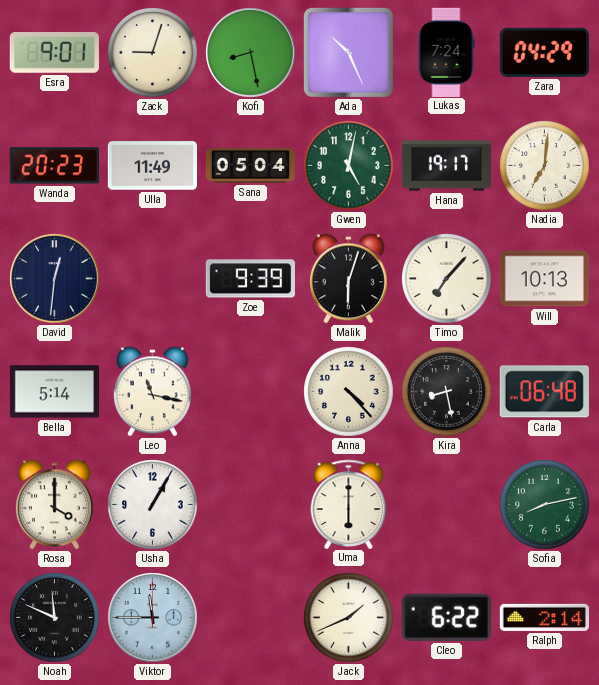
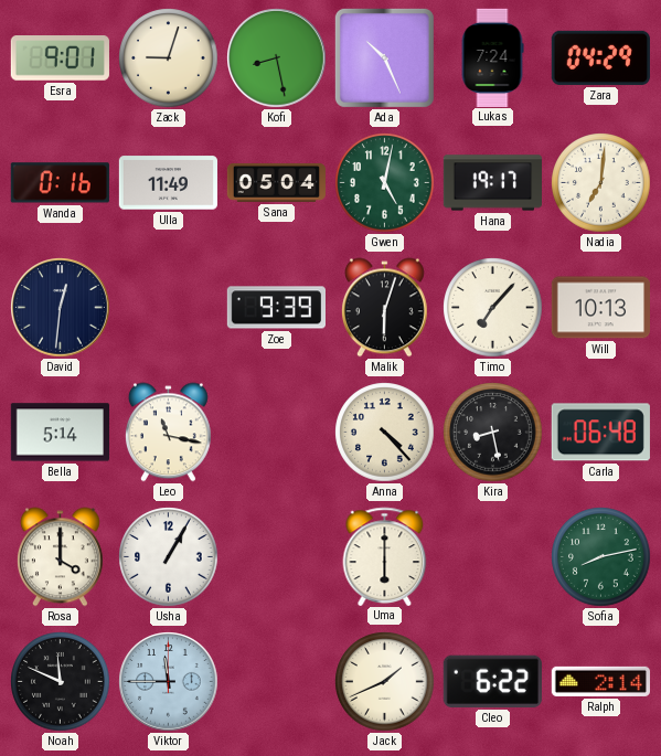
Wanda: 20:23 -> 0:16
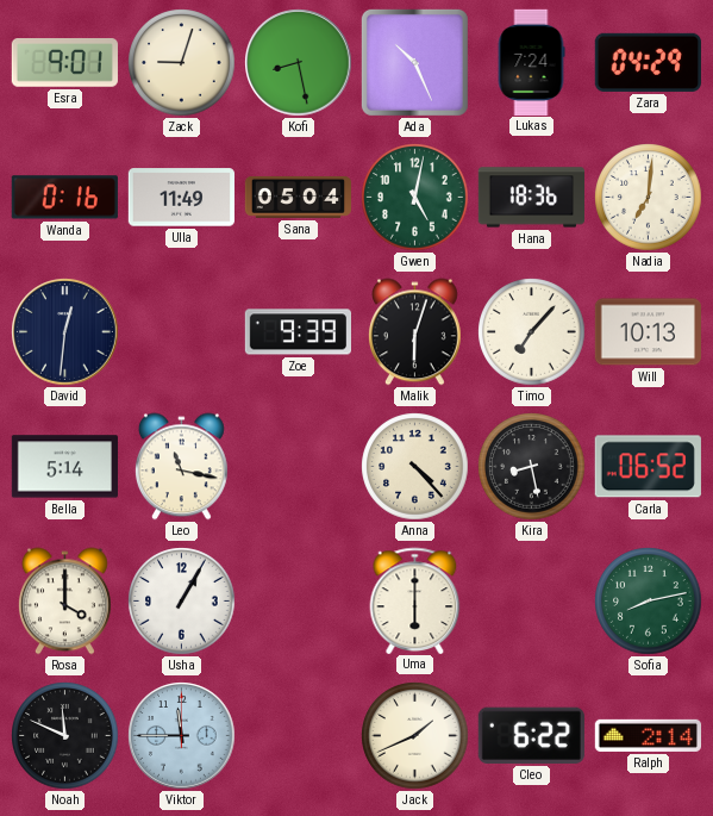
Hana: 19:17 -> 18:36
Carla: 06:48 -> 06:52
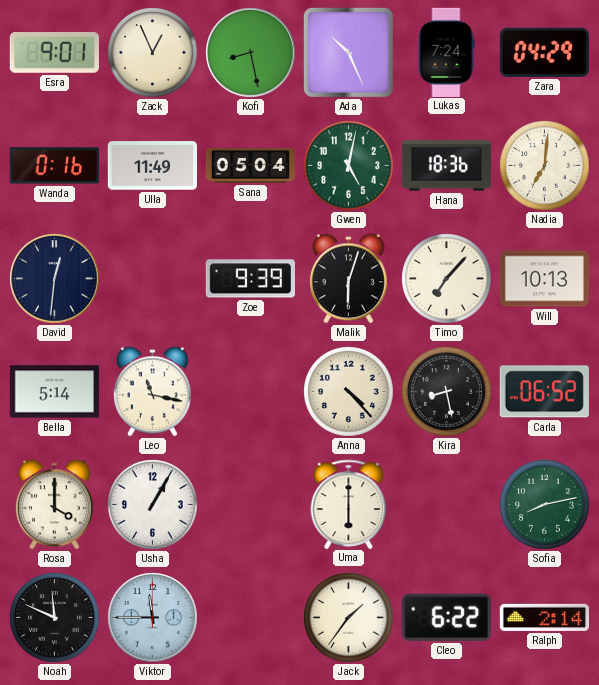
Zack: 9:03 -> 12:56
Jack: 1:41 -> 1:36
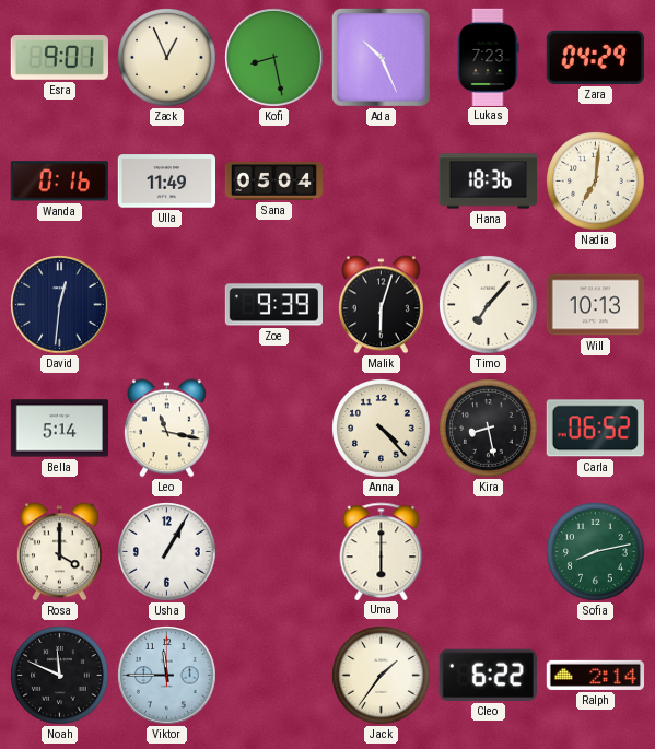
Lukas: 7:24 -> 7:23
Gwen: 5:02 -> none
